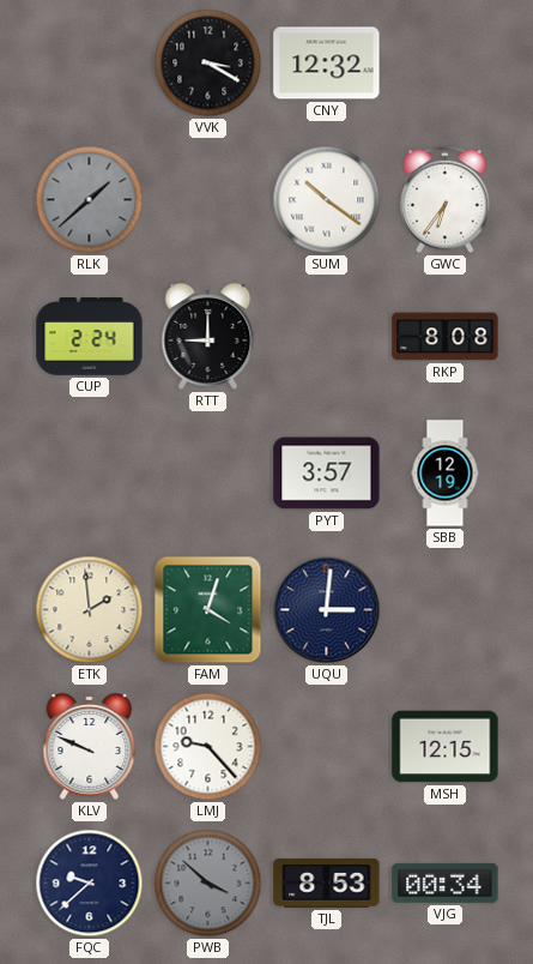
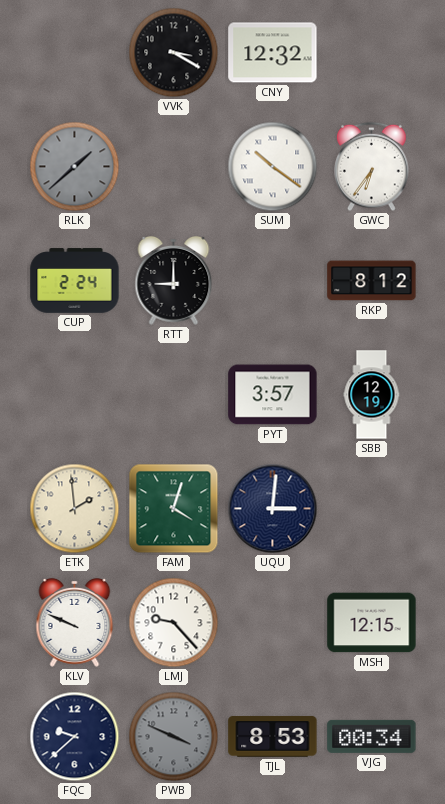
RKP: 8:08 -> 8:12
PWB: 3:52 -> 3:49
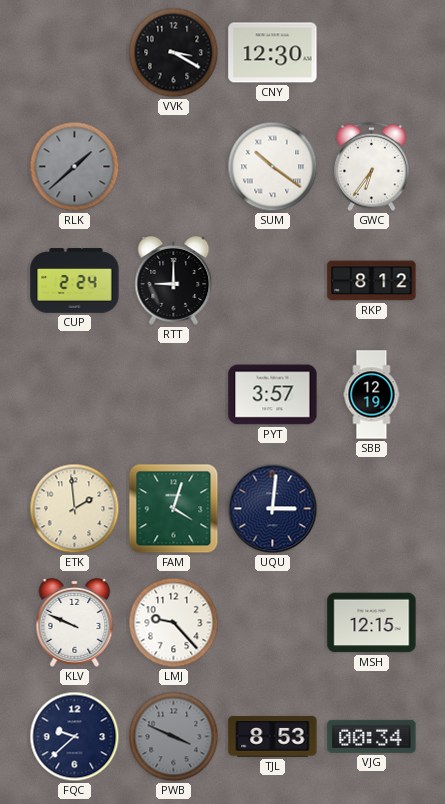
CNY: 12:32 -> 12:30
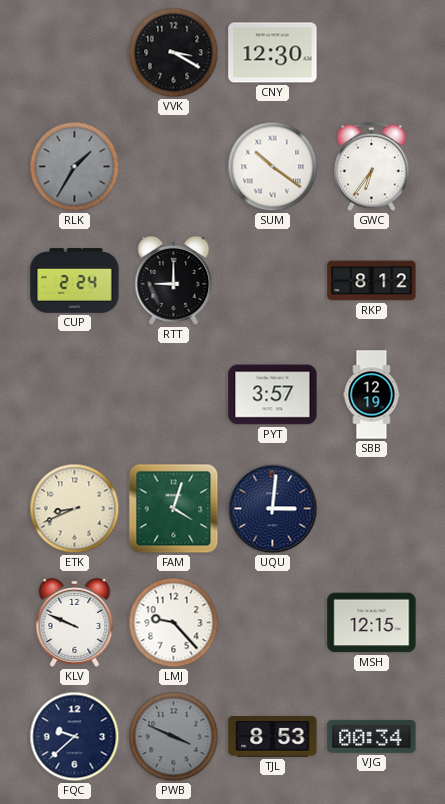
RLK: 1:38 -> 1:35
ETK: 1:59 -> 8:41
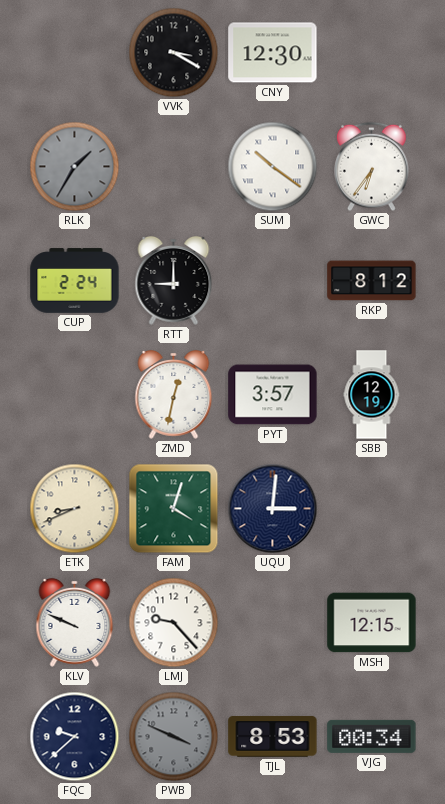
ZMD: none -> 12:32
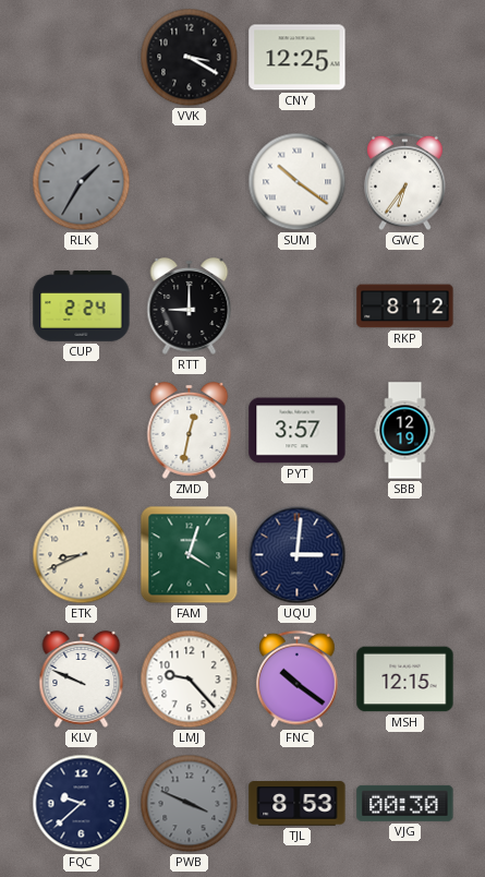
CNY: 12:30 -> 12:25
FNC: none -> 10:21
VJG: 00:34 -> 00:30
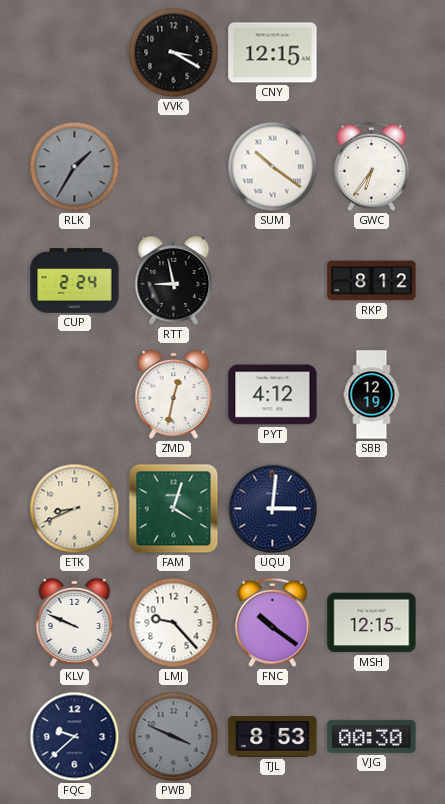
CNY: 12:25 -> 12:15
RTT: 9:00 -> 8:58
PYT: 3:57 -> 4:12
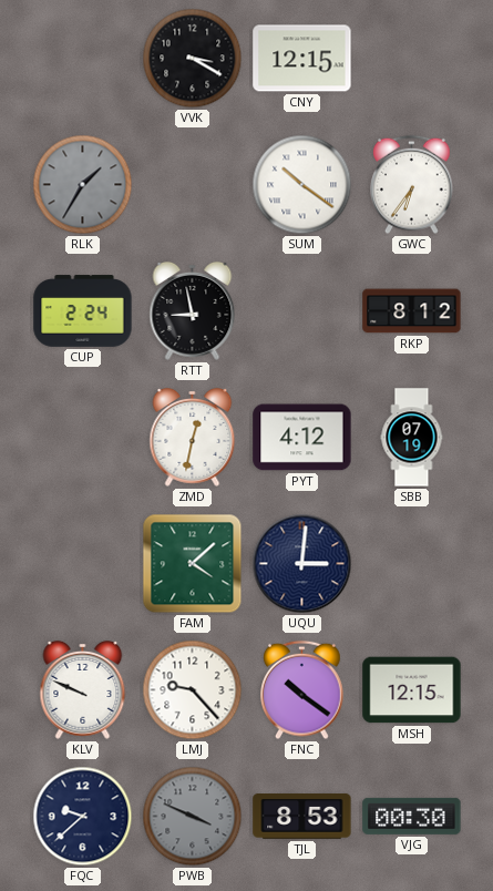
SBB: 12:19 -> 07:19
ETK: 8:41 -> none
FAM: 4:03 -> 4:08
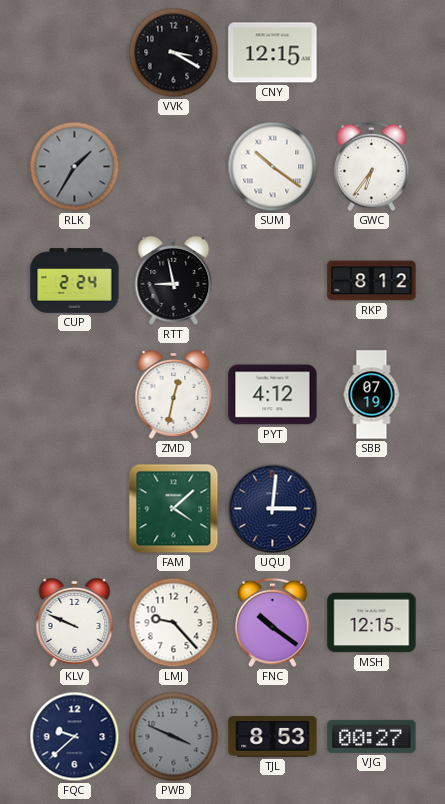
VJG: 00:30 -> 00:27
